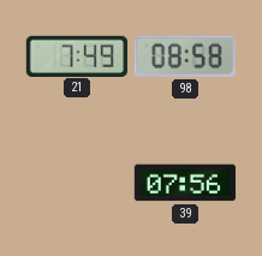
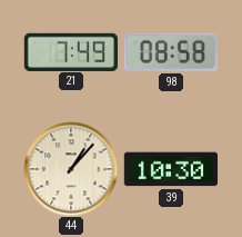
44: none -> 1:07
39: 07:56 -> 10:30
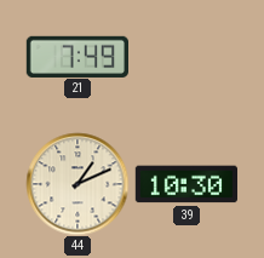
98: 08:58 -> none
44: 1:07 -> 1:11
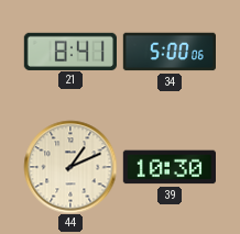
21: 7:49 -> 8:41
34: none -> 5:00
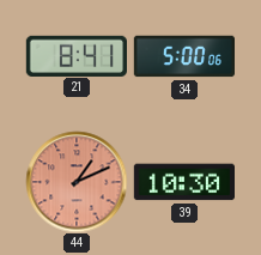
44 dial: cream -> salmon
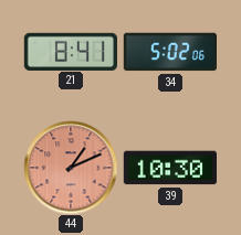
34: 5:00 -> 5:02
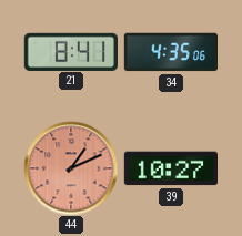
34: 5:02 -> 4:35
39: 10:30 -> 10:27
